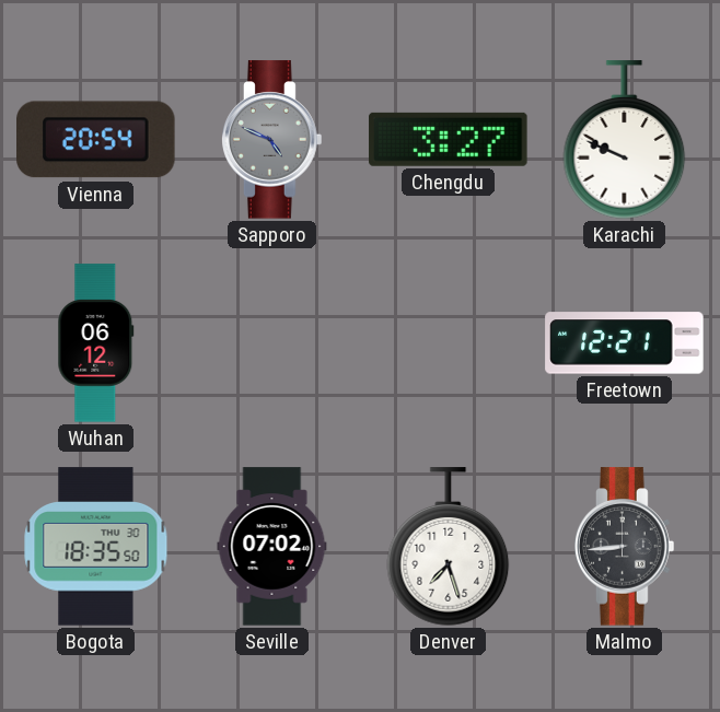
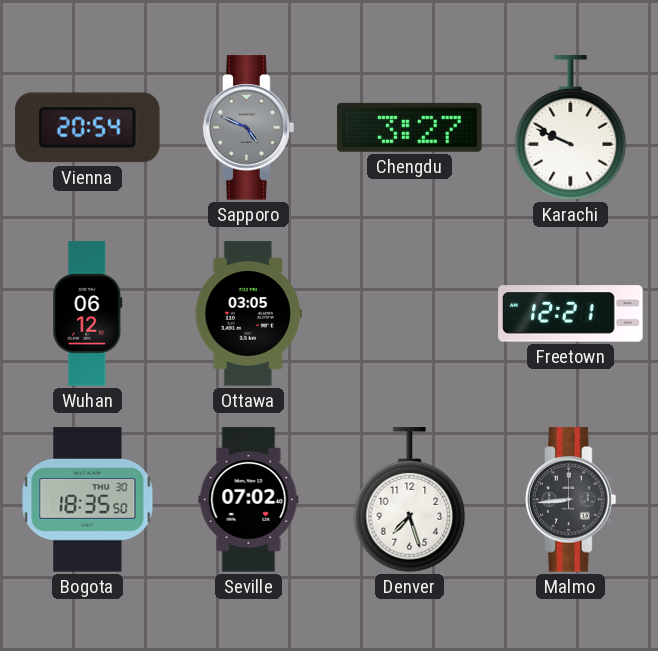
Ottawa: none -> 03:05
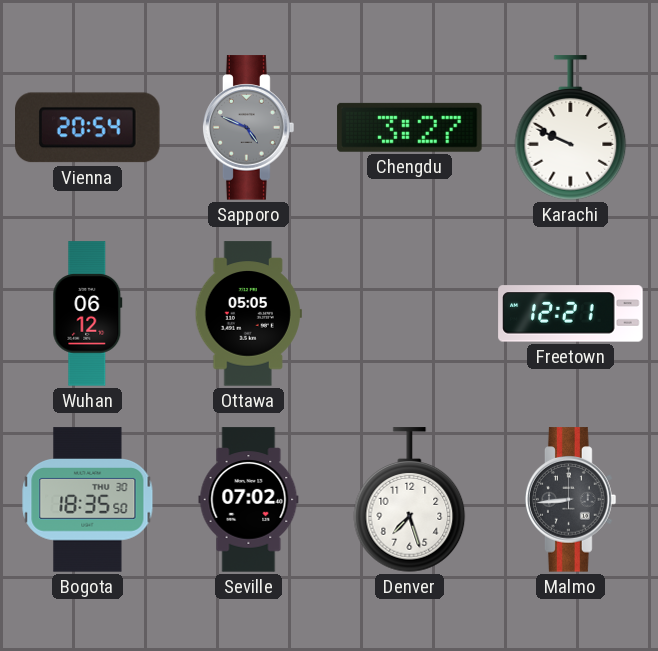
Ottawa: 03:05 -> 05:05
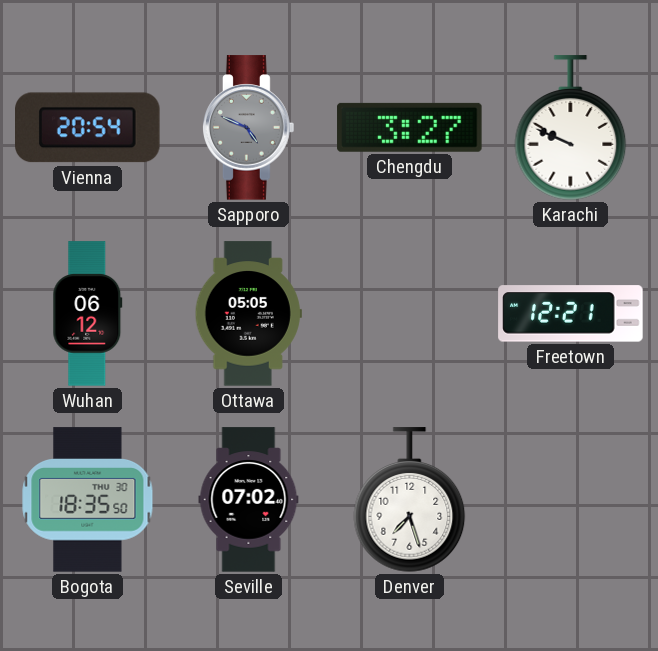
Malmo: 8:44 -> none
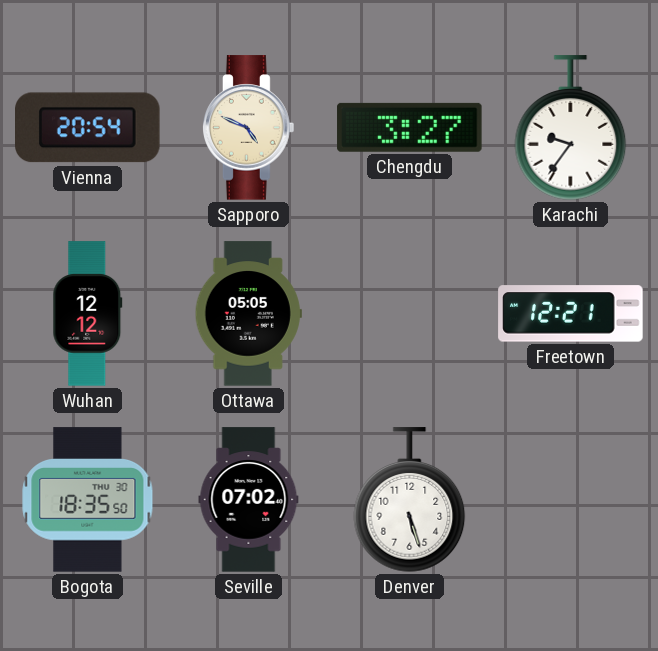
Sapporo dial: grey -> cream
Karachi: 9:49 -> 9:36
Wuhan: 06:12 -> 12:12
Denver: 7:27 -> 5:27
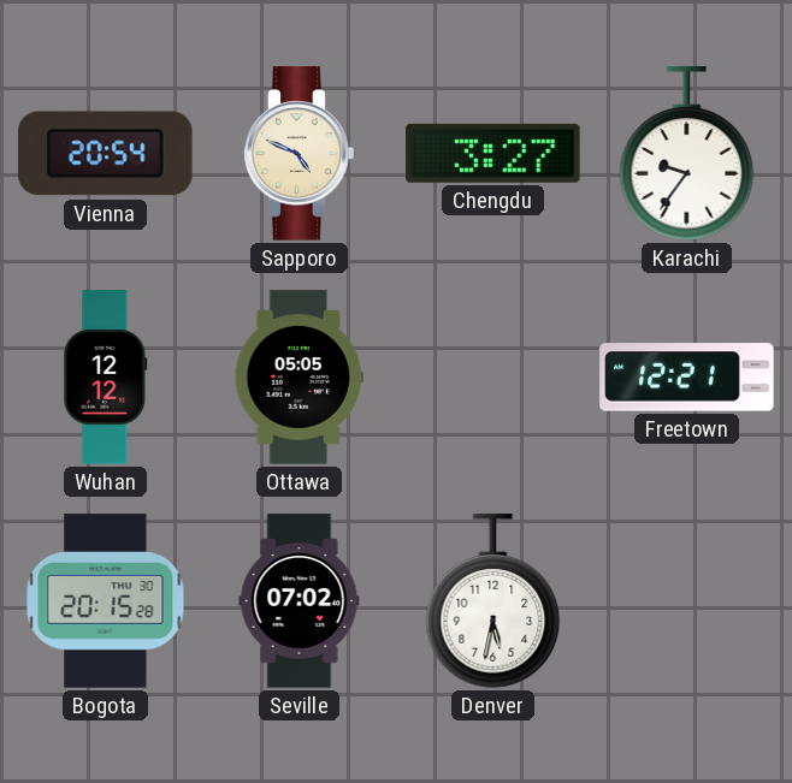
Bogota: 18:35 -> 20:15
Denver: 5:27 -> 5:32
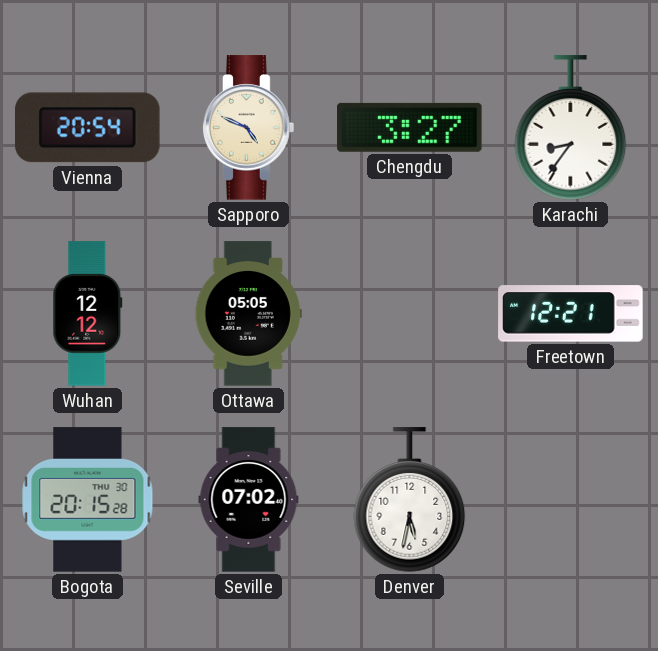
Karachi: 9:36 -> 8:36
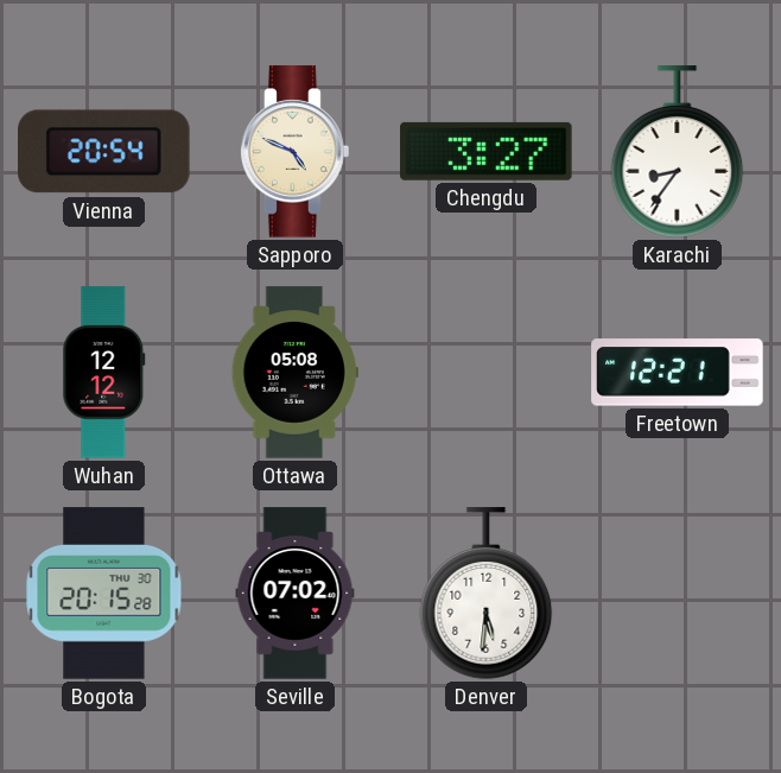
Ottawa: 05:05 -> 05:08
Denver: 5:32 -> 5:31
